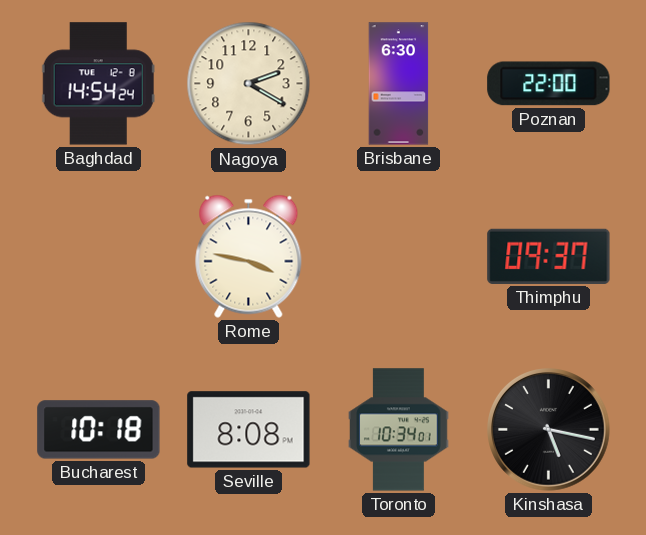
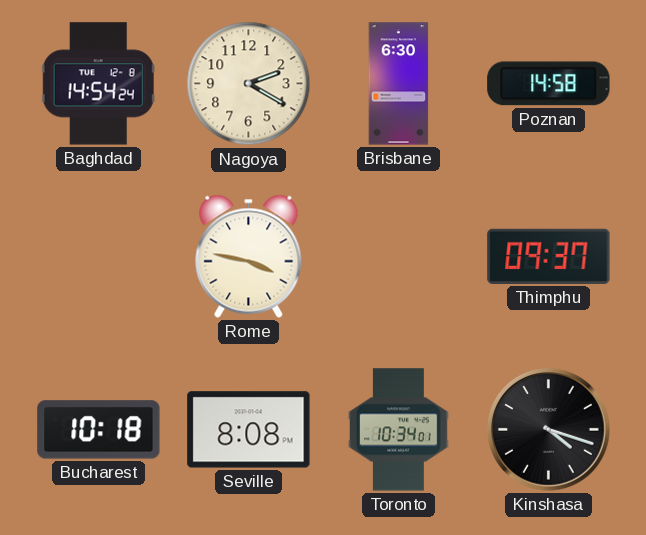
Poznan: 22:00 -> 14:58
Kinshasa: 5:17 -> 4:18
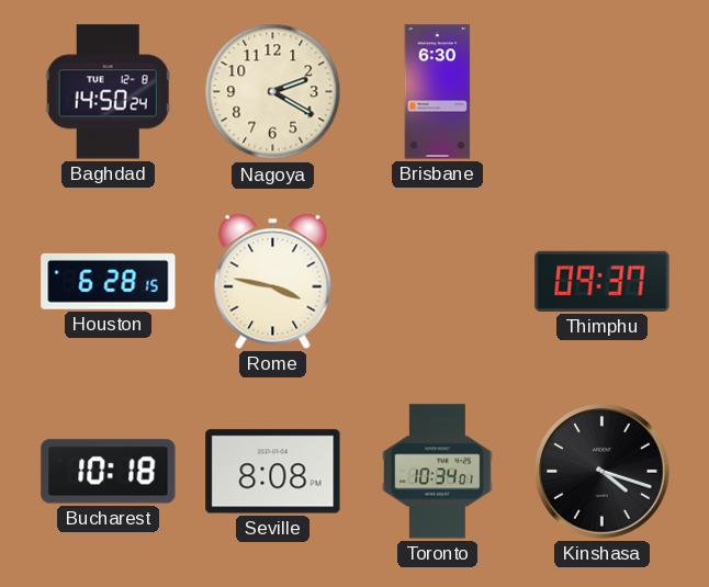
Baghdad: 14:54 -> 14:50
Poznan: 14:58 -> none
Houston: none -> 6:28
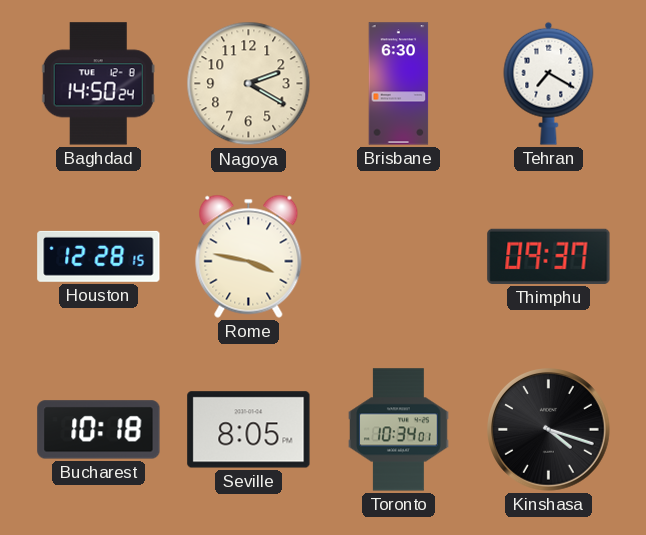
Tehran: none -> 7:20
Houston: 6:28 -> 12:28
Seville: 8:08 -> 8:05
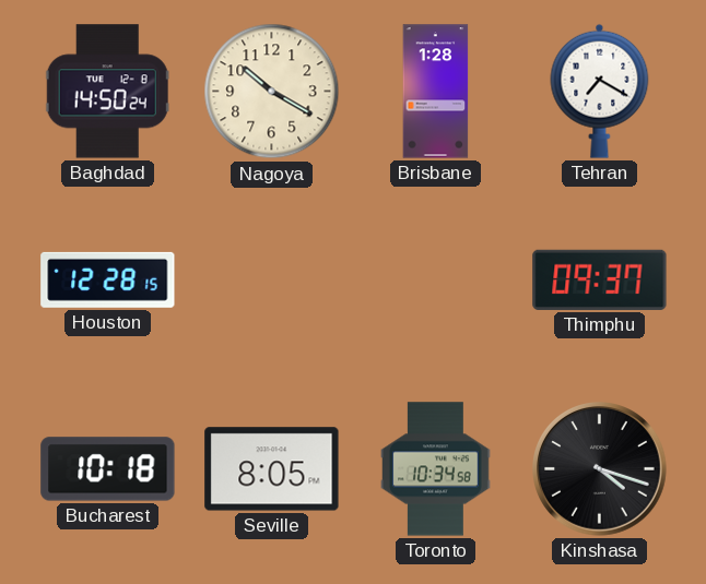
Nagoya: 2:20 -> 10:20
Brisbane: 6:30 -> 1:28
Rome: 3:47 -> none
Toronto: 10:34:01 -> 10:34:58
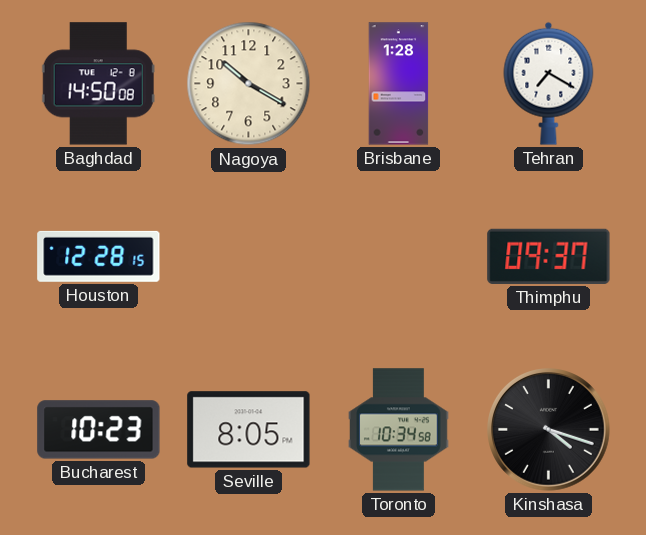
Baghdad: 14:50:24 -> 14:50:08
Bucharest: 10:18 -> 10:23
